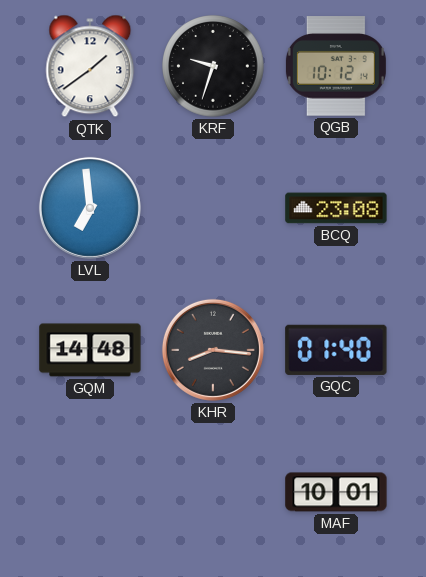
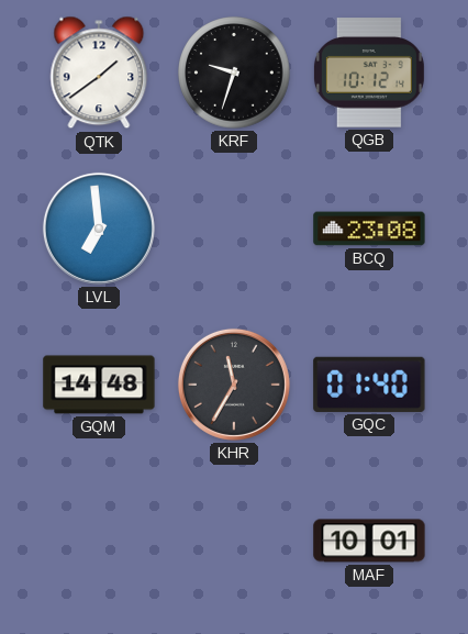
KHR: 8:16 -> 11:35
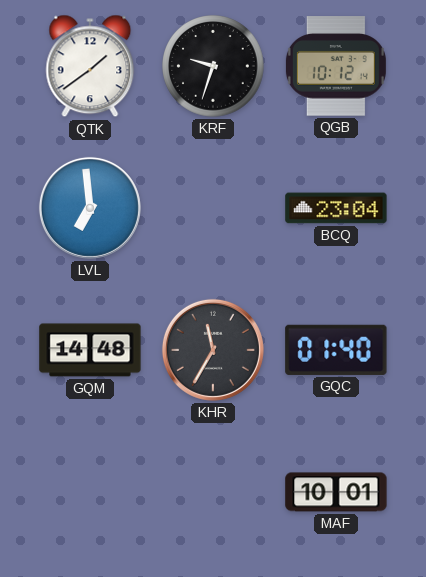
BCQ: 23:08 -> 23:04
